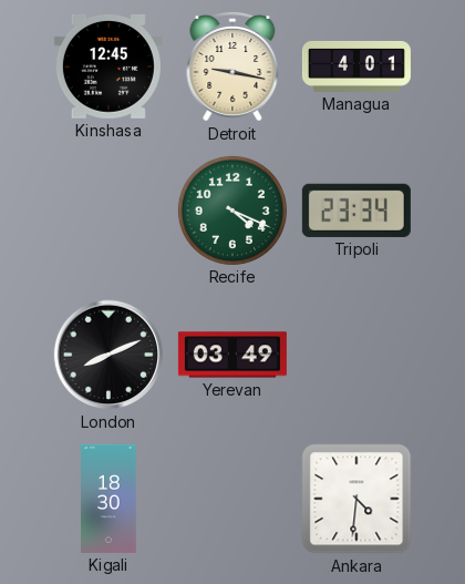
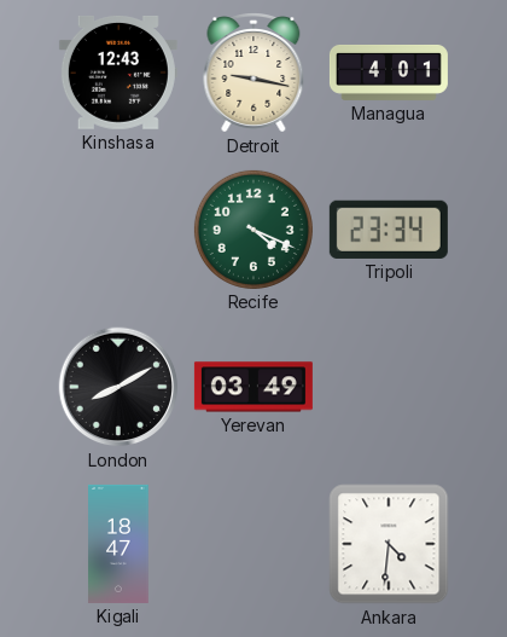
Kinshasa: 12:45 -> 12:43
London: 8:11 -> 8:10
Kigali: 18:30 -> 18:47
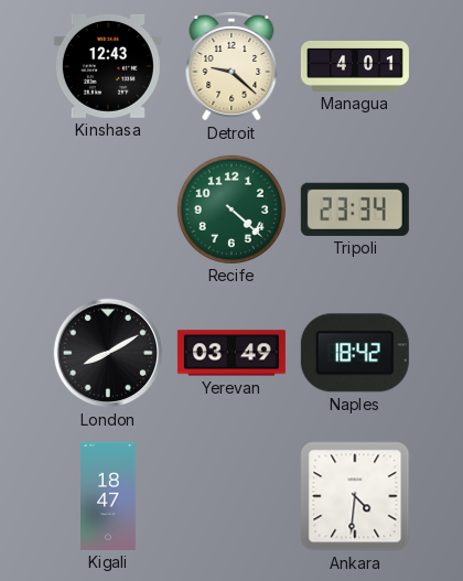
Detroit: 9:17 -> 9:22
Recife: 4:19 -> 4:22
Naples: none -> 18:42
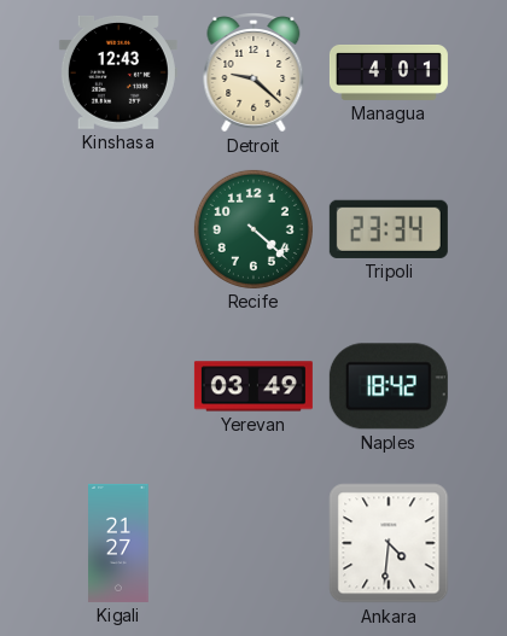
London: 8:10 -> none
Kigali: 18:47 -> 21:27
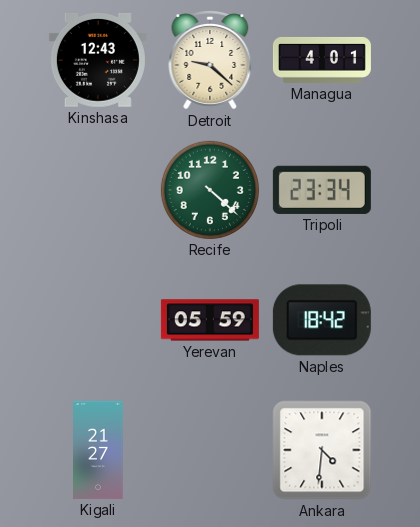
Yerevan: 03:49 -> 05:59
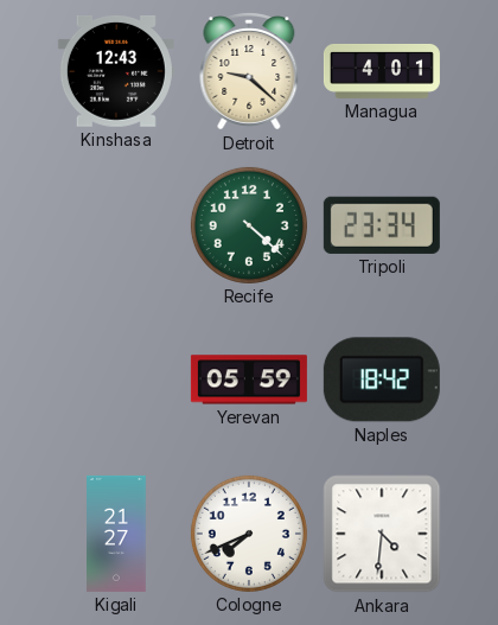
Cologne: none -> 7:41
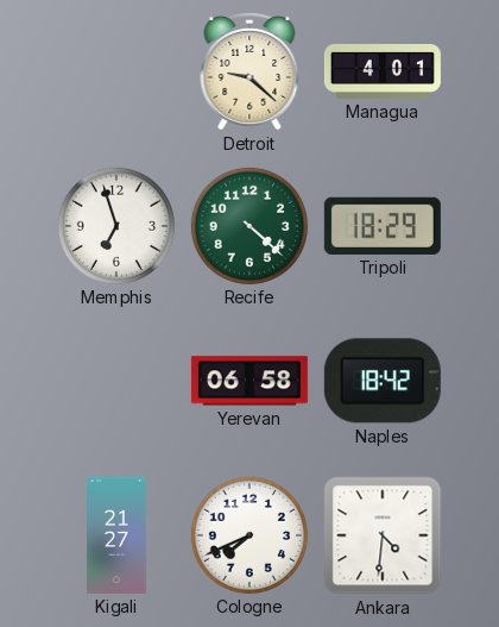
Kinshasa: 12:43 -> none
Memphis: none -> 6:57
Tripoli: 23:34 -> 18:29
Yerevan: 05:59 -> 06:58
